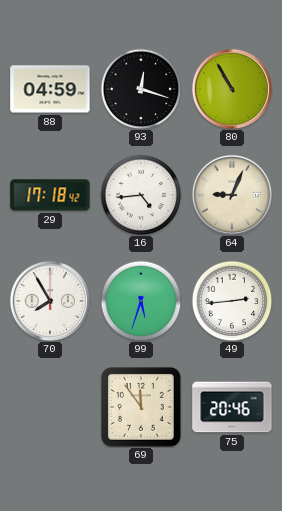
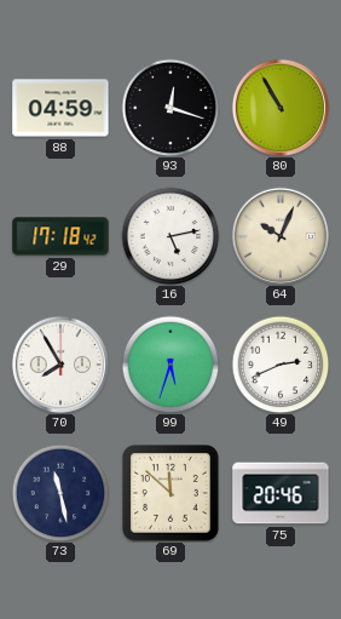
16: 4:44 -> 5:13
64: 9:04 -> 10:04
49: 2:44 -> 2:41
73: none -> 11:28
69: 11:54 -> 11:52
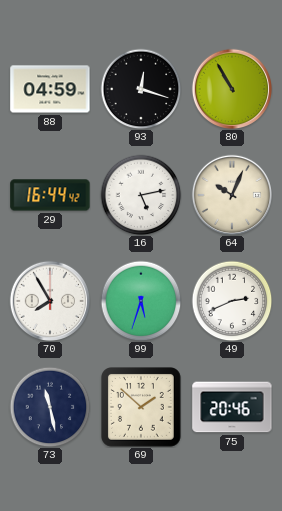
29: 17:18 -> 16:44
69: 11:52 -> 1:52
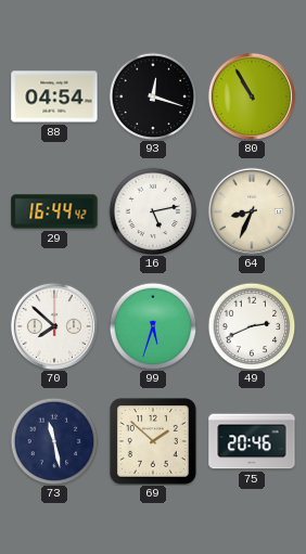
88: 04:59 -> 04:54
64: 10:04 -> 8:34
70: 7:55 -> 7:52
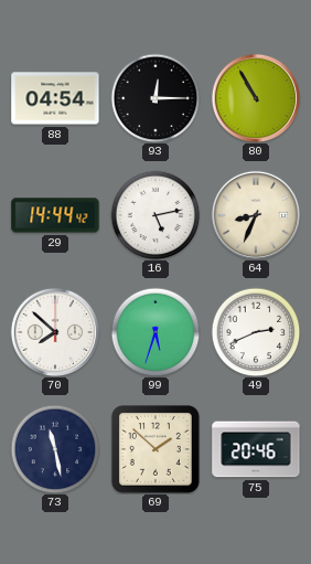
93: 12:18 -> 12:15
29: 16:44 -> 14:44
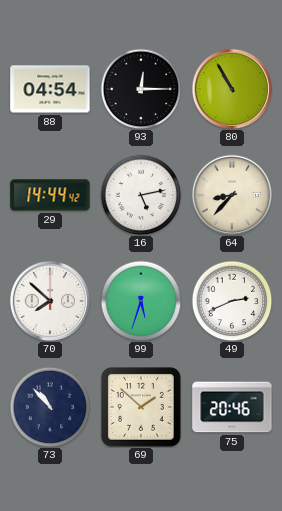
64: 8:34 -> 8:37
73: 11:28 -> 10:53
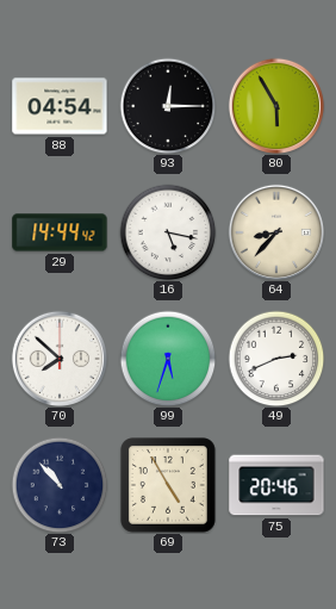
80: 10:55 -> 5:55
16: 5:13 -> 5:17
69: 1:52 -> 4:55
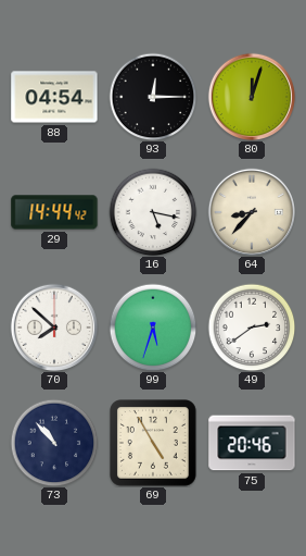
80: 5:55 -> 12:03
49: 2:41 -> 2:39
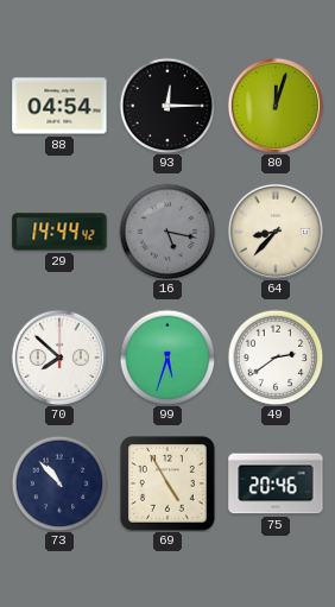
16 dial: white -> grey
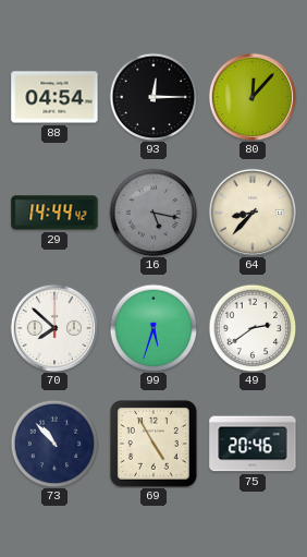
80: 12:03 -> 12:07
